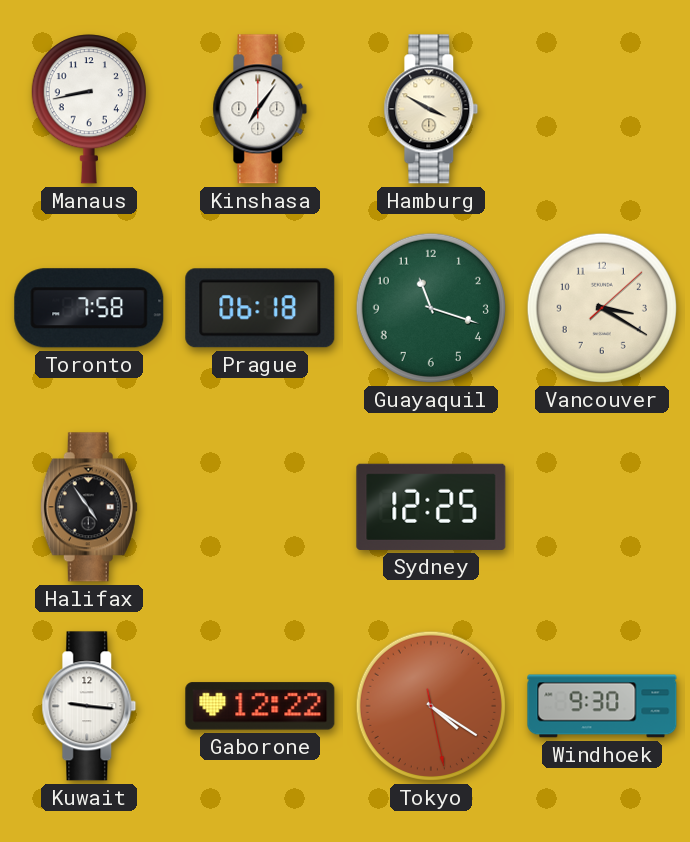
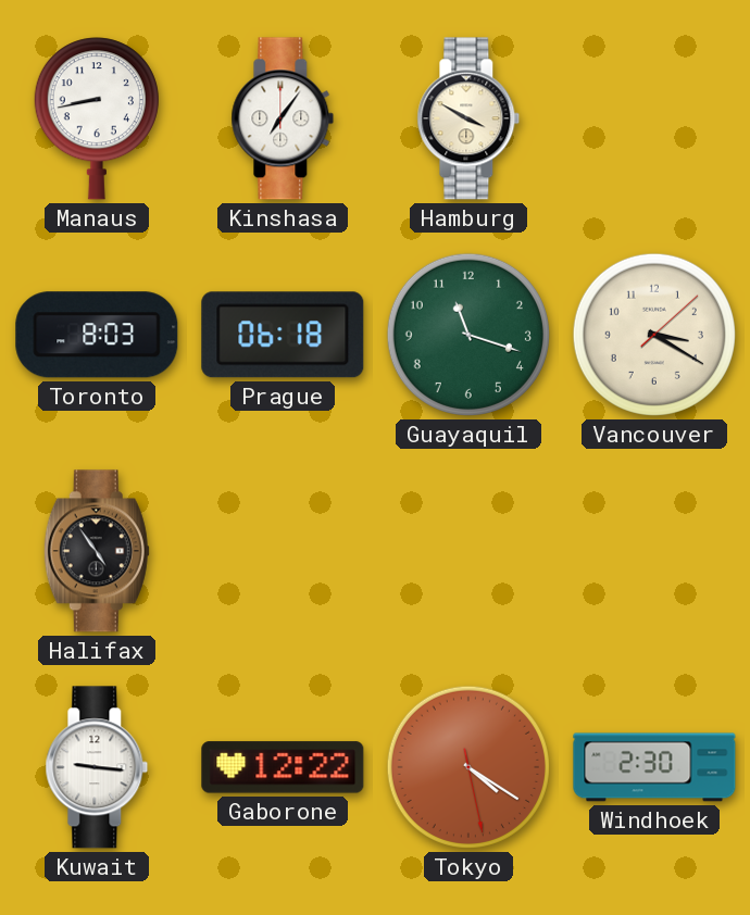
Toronto: 7:58 -> 8:03
Sydney: 12:25 -> none
Windhoek: 9:30 -> 2:30
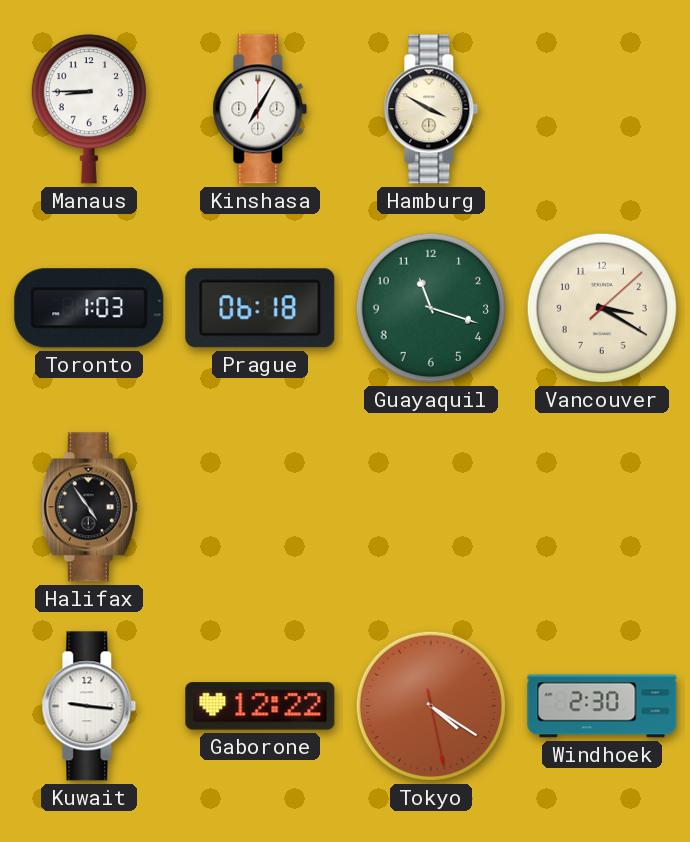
Manaus: 8:43 -> 8:45
Kinshasa: 7:06 -> 7:05
Toronto: 8:03 -> 1:03
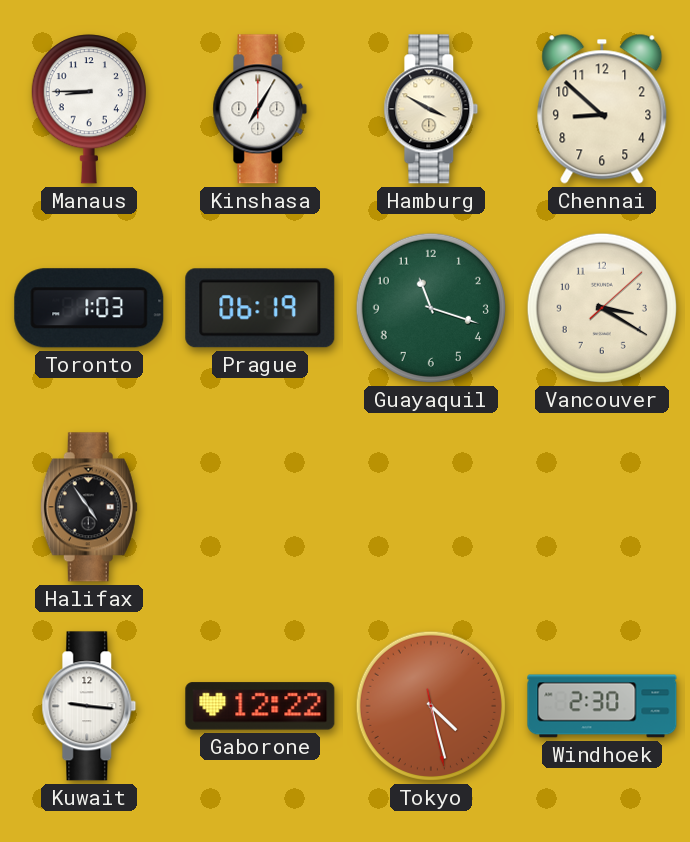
Chennai: none -> 8:52
Prague: 06:18 -> 06:19
Tokyo: 4:20 -> 4:27
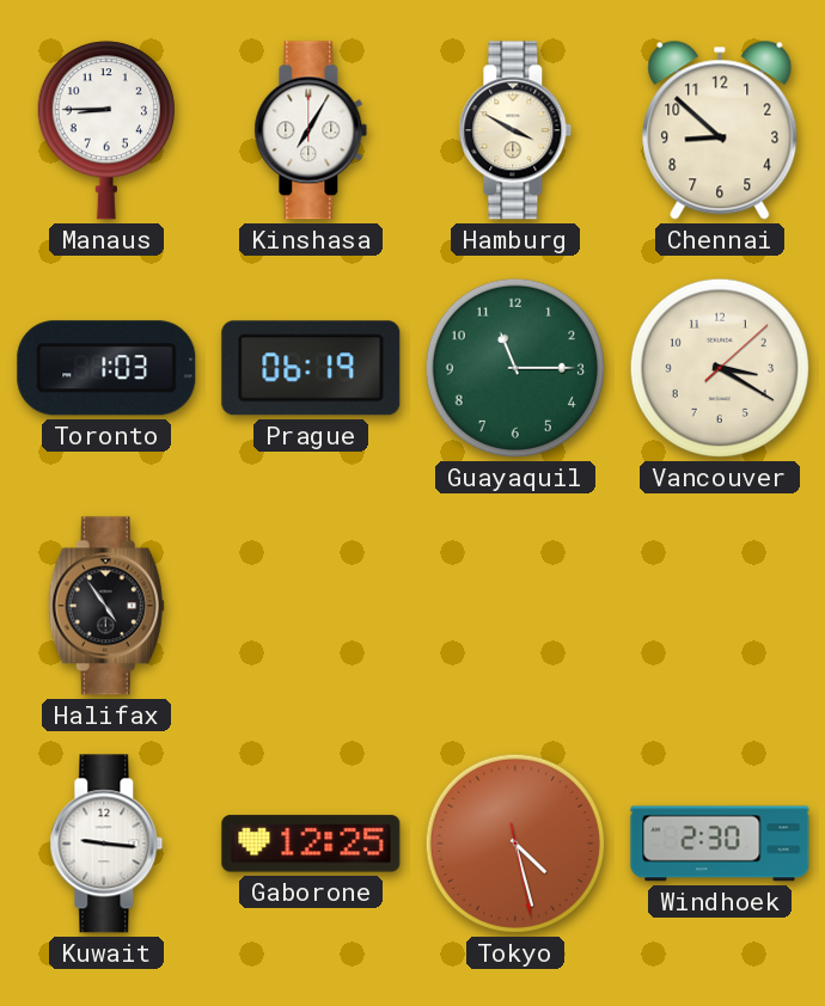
Guayaquil: 11:18 -> 11:15
Gaborone: 12:22 -> 12:25
